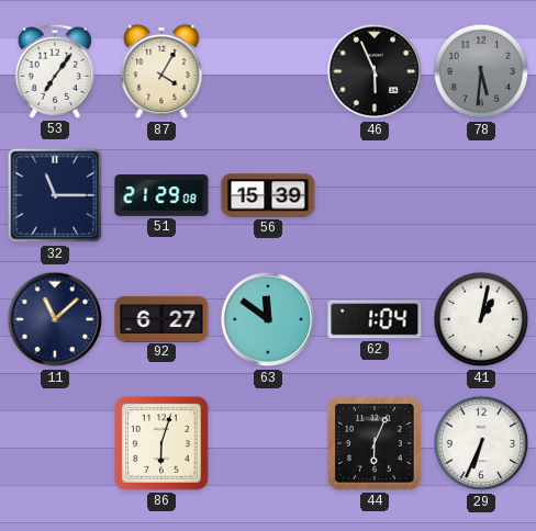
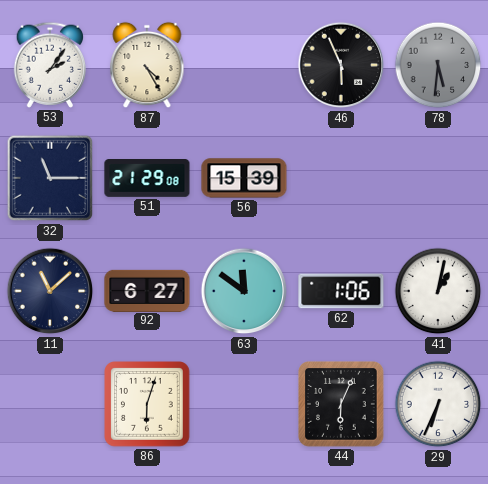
53: 7:06 -> 2:06
87: 4:05 -> 4:25
62: 1:04 -> 1:06
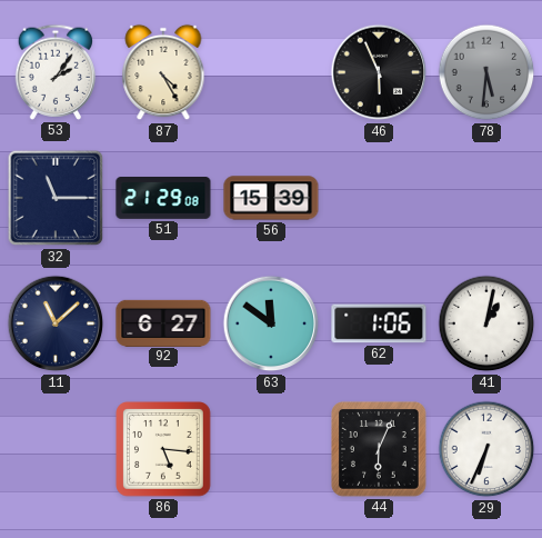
86: 6:03 -> 5:16
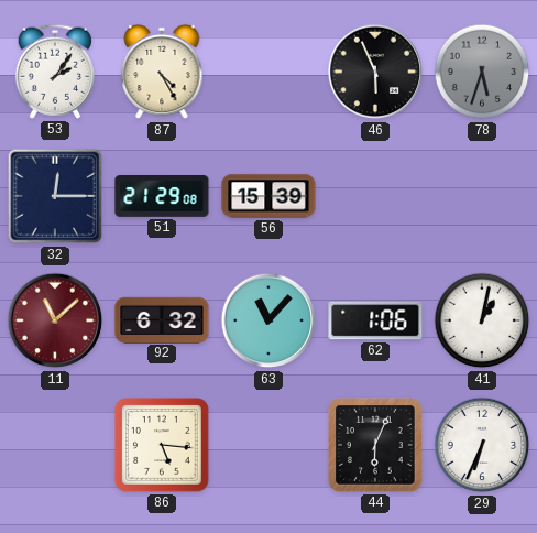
78: 5:31 -> 5:33
32: 11:15 -> 12:15
11 dial: navy -> burgundy
92: 6:27 -> 6:32
63: 11:51 -> 11:07
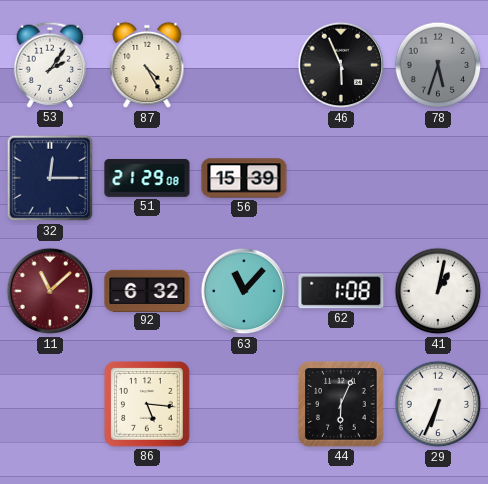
62: 1:06 -> 1:08
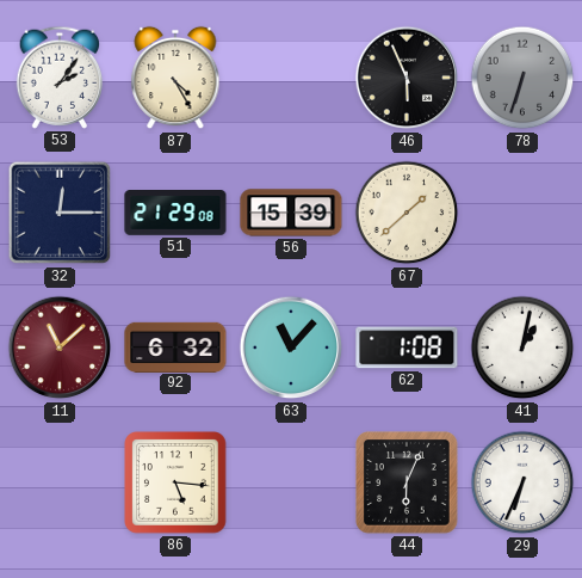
78: 5:33 -> 6:33
67: none -> 1:38
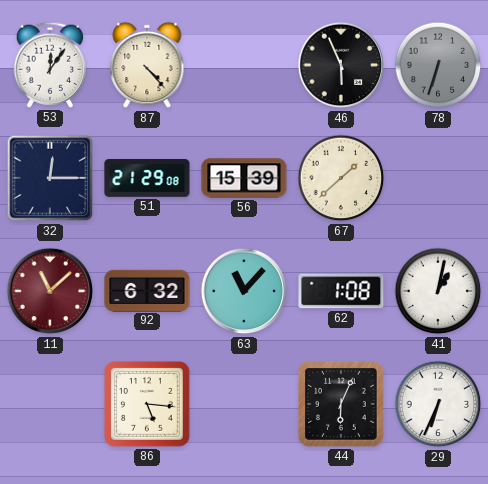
53: 2:06 -> 12:06
87: 4:25 -> 4:23
